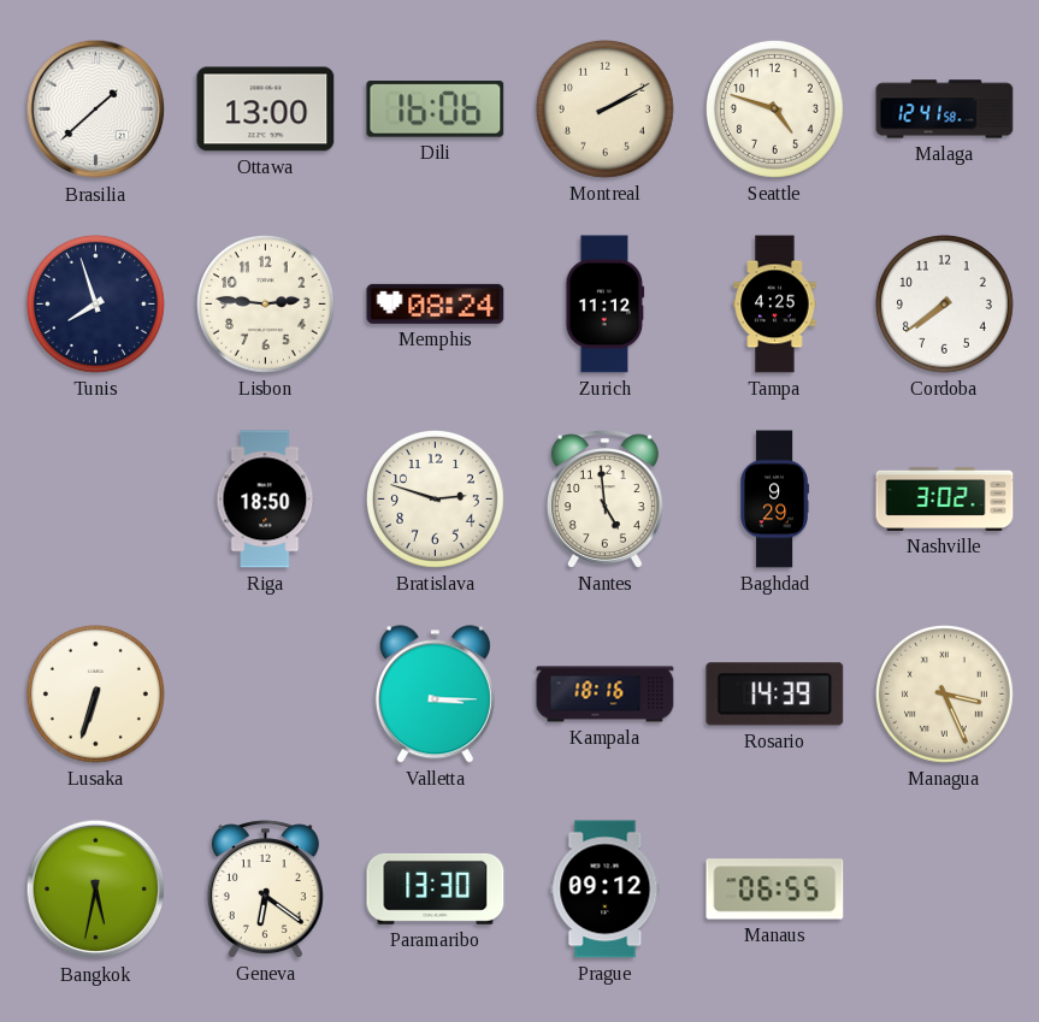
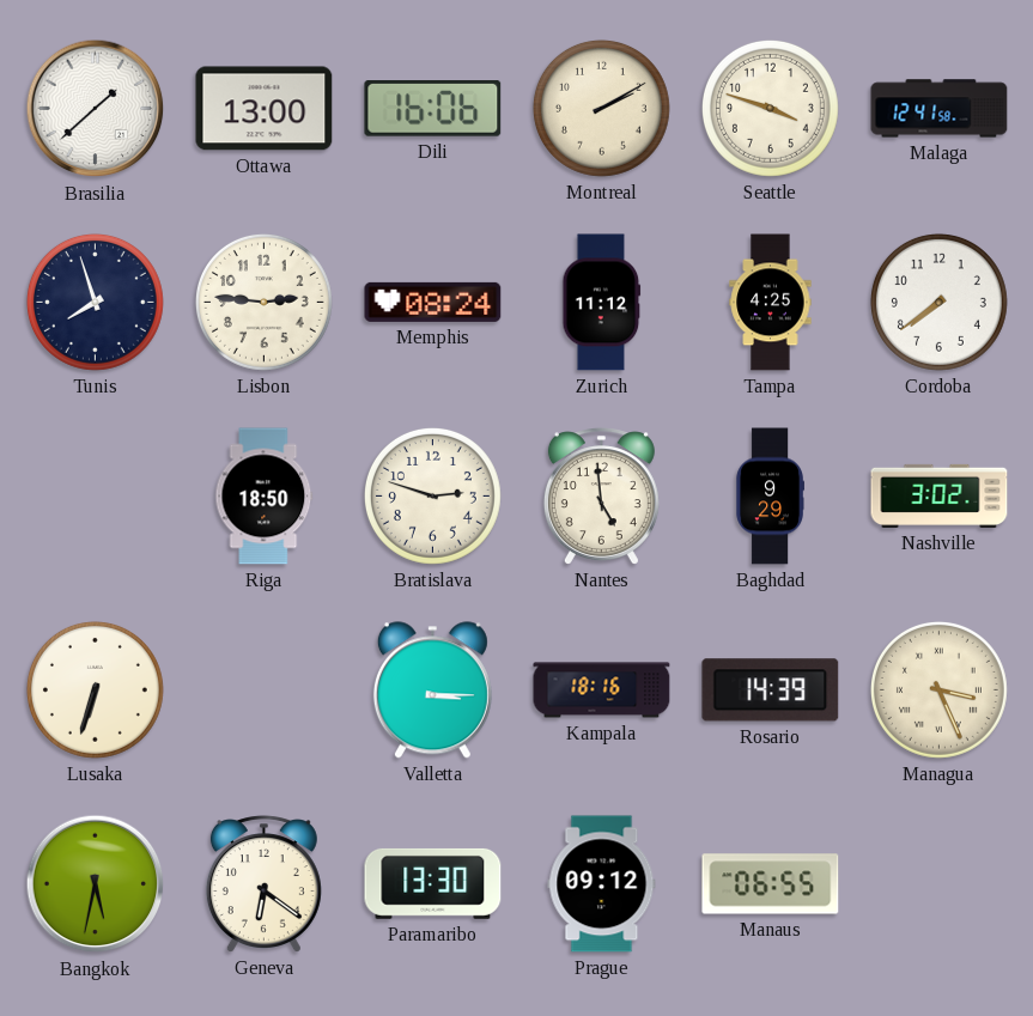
Seattle: 4:48 -> 3:48
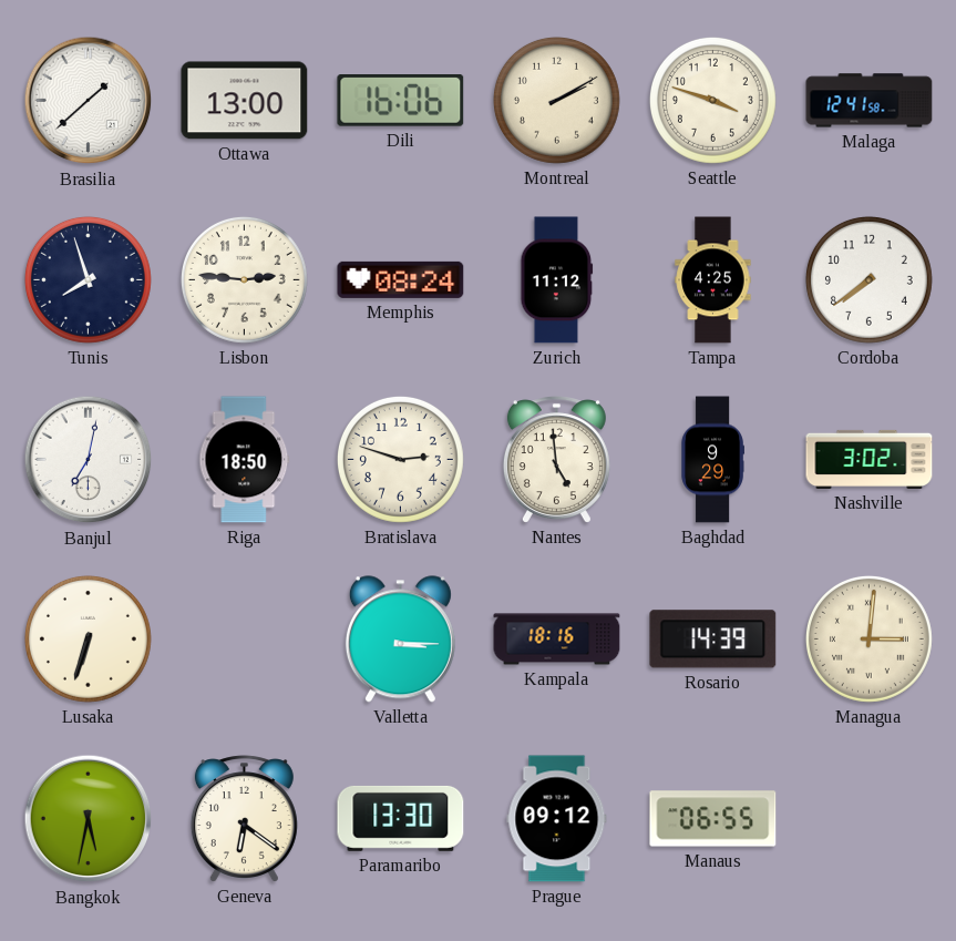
Banjul: none -> 7:02
Managua: 3:26 -> 3:01
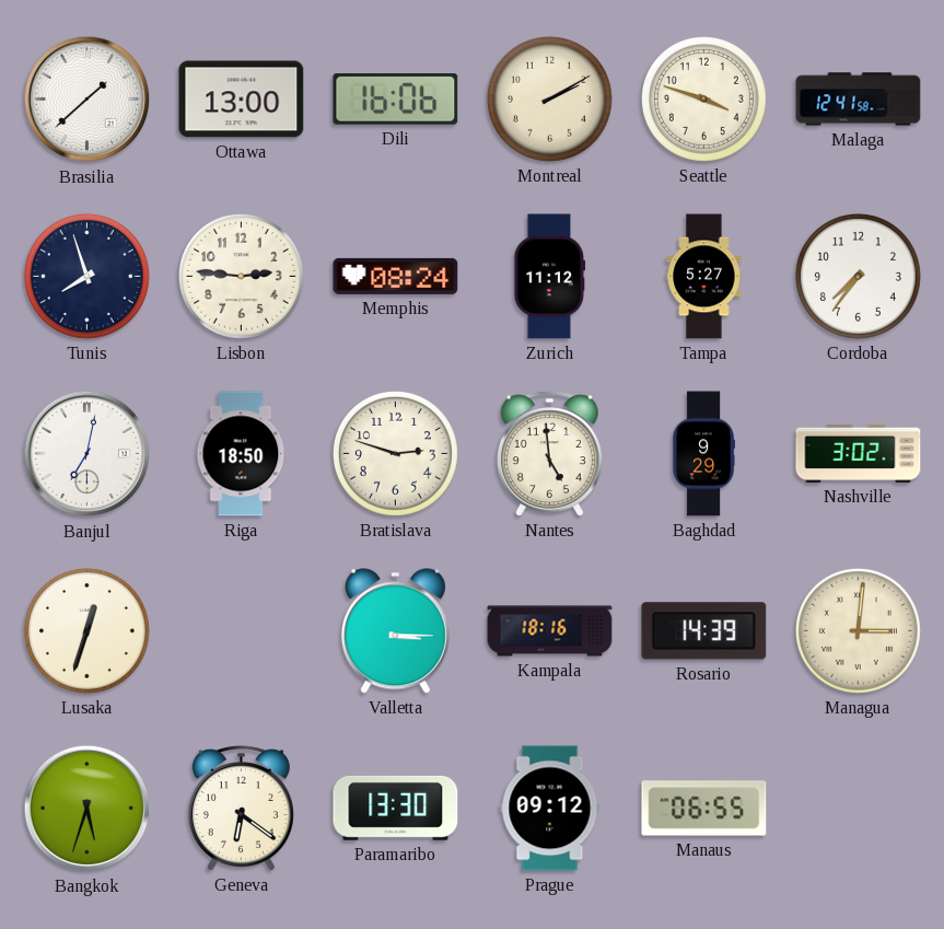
Tampa: 4:25 -> 5:27
Cordoba: 7:39 -> 7:36
Lusaka: 6:33 -> 12:33
Bangkok: 5:32 -> 5:33
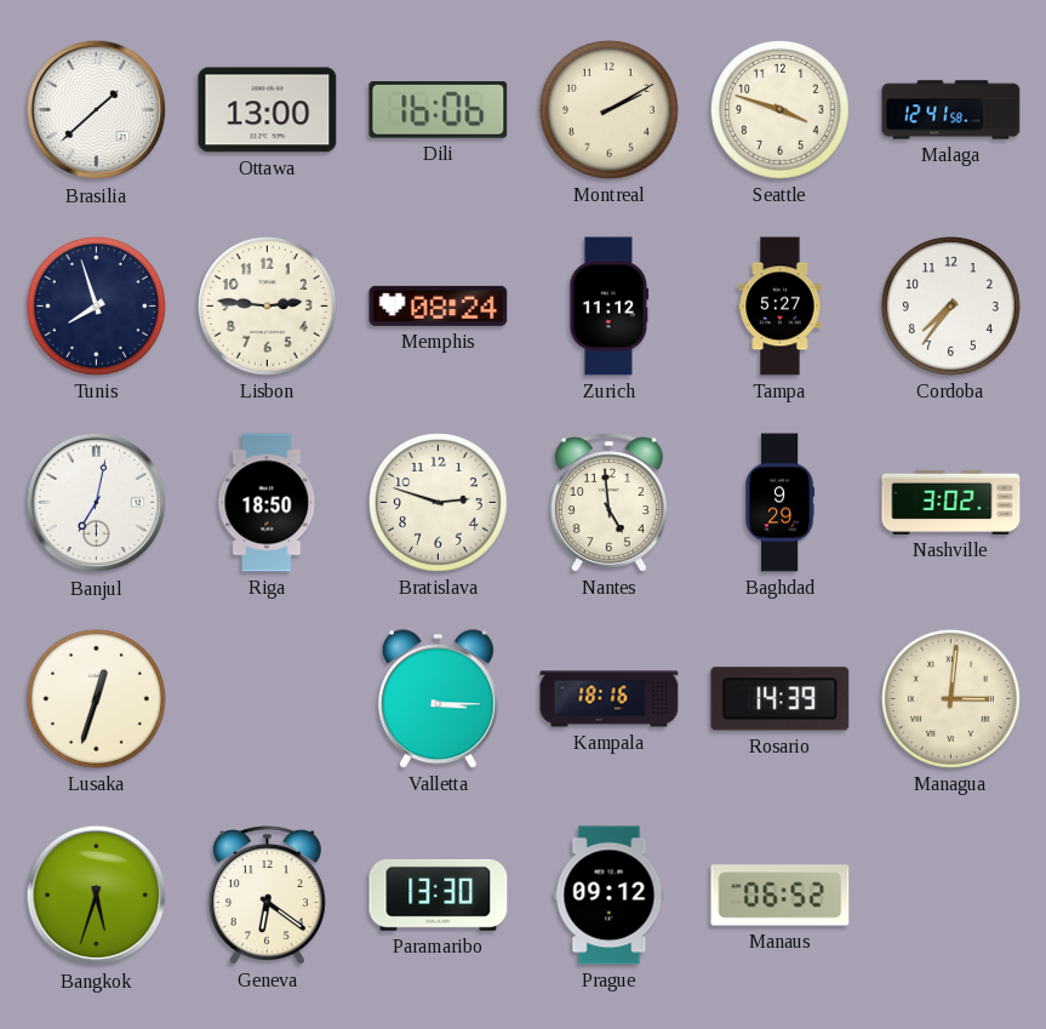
Manaus: 06:55 -> 06:52
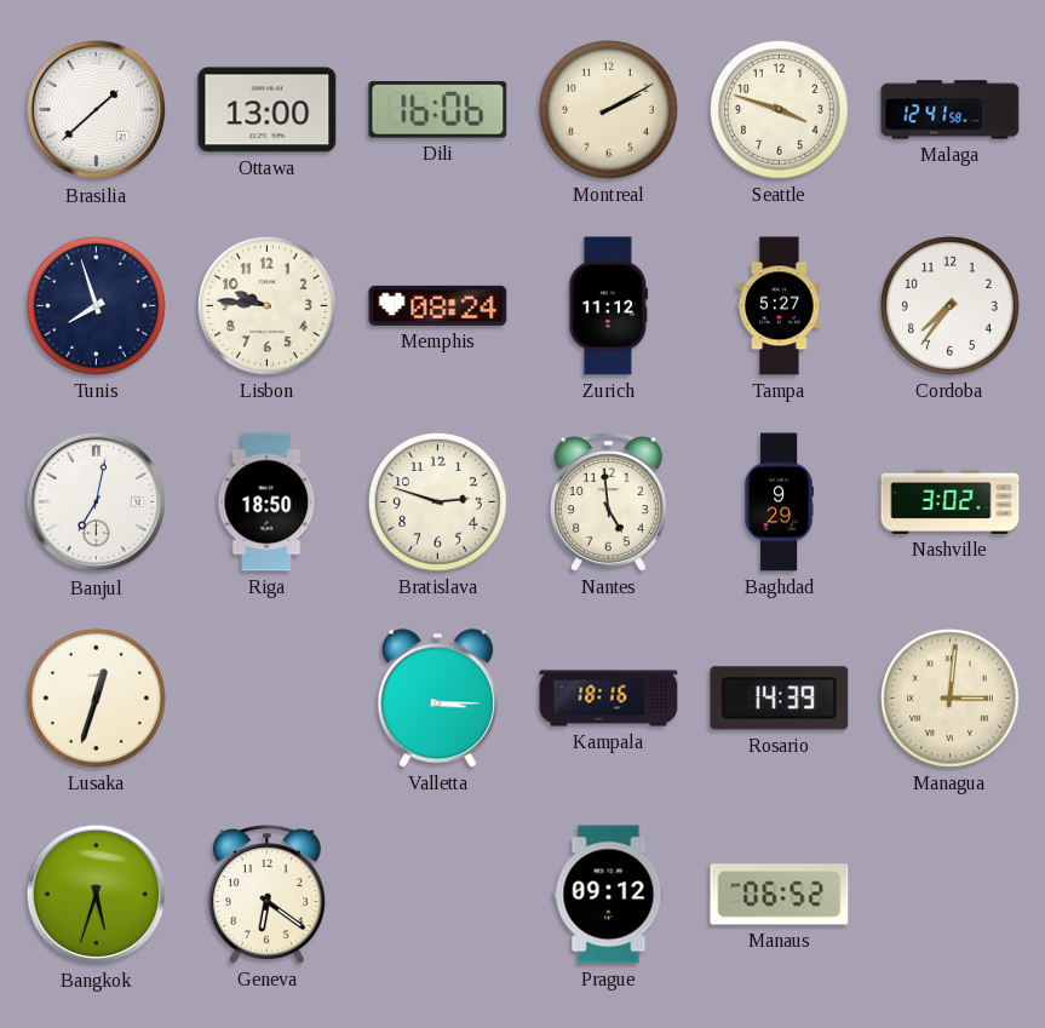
Lisbon: 2:46 -> 9:46
Paramaribo: 13:30 -> none
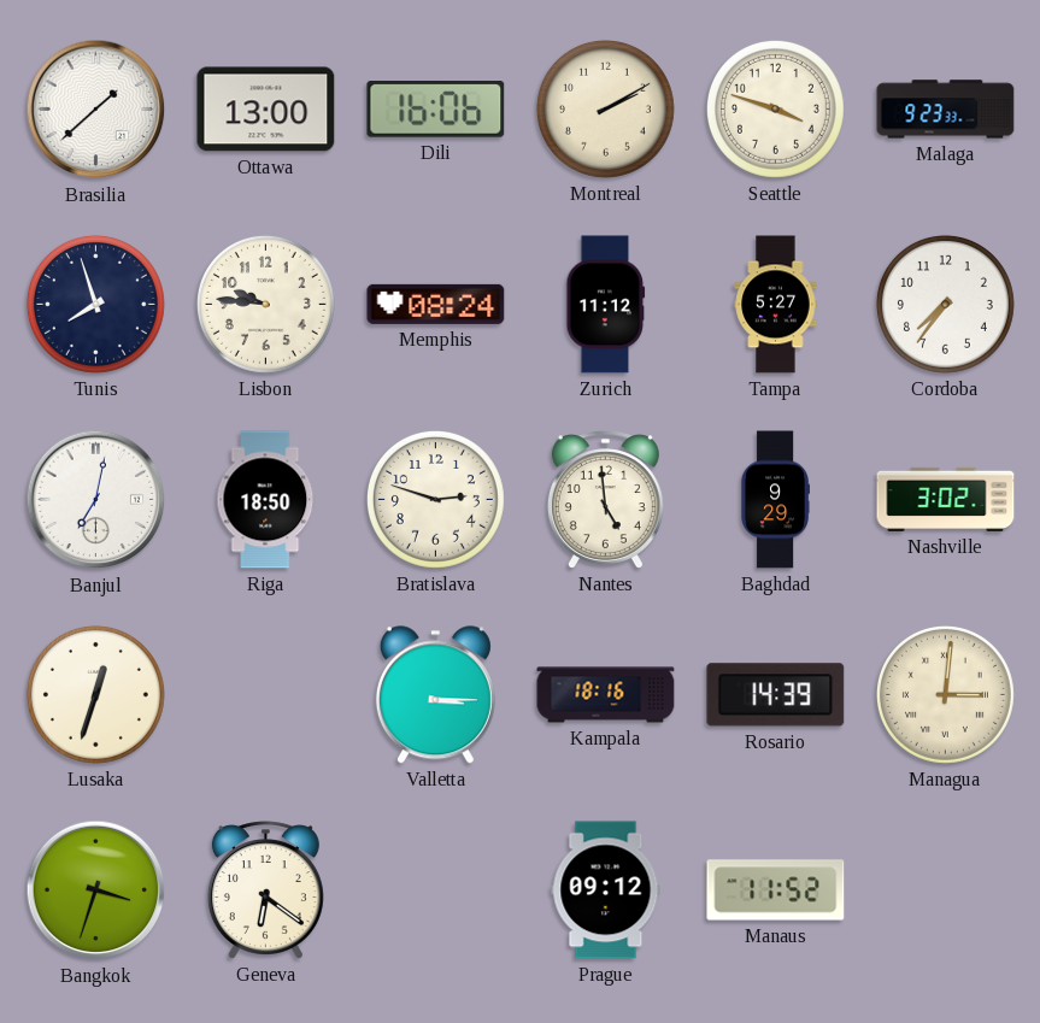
Malaga: 12:41 -> 9:23
Bangkok: 5:33 -> 3:33
Manaus: 06:52 -> 11:52
